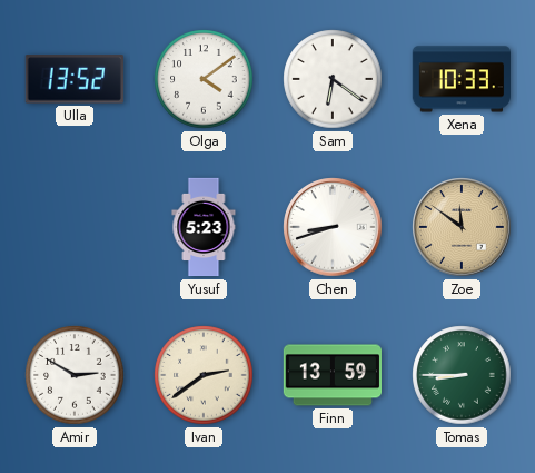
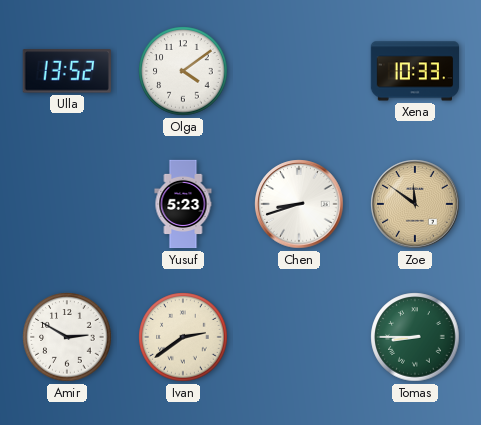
Sam: 6:21 -> none
Finn: 13:59 -> none
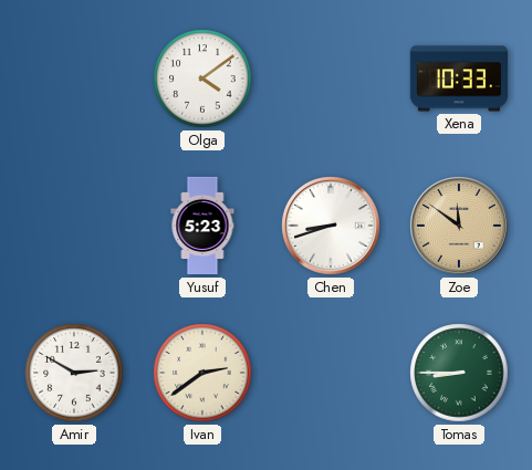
Ulla: 13:52 -> none
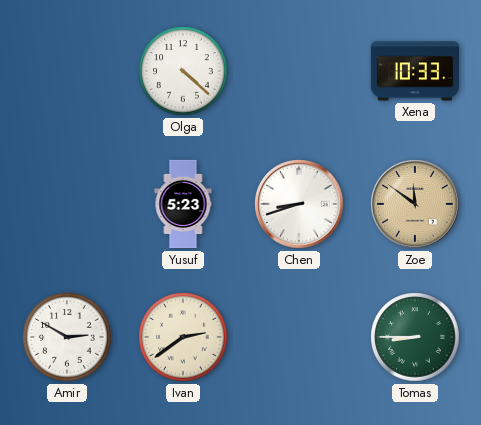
Olga: 4:09 -> 4:22
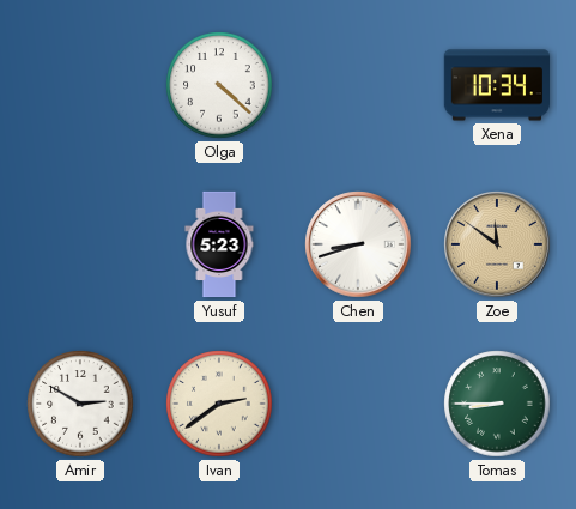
Xena: 10:33 -> 10:34
